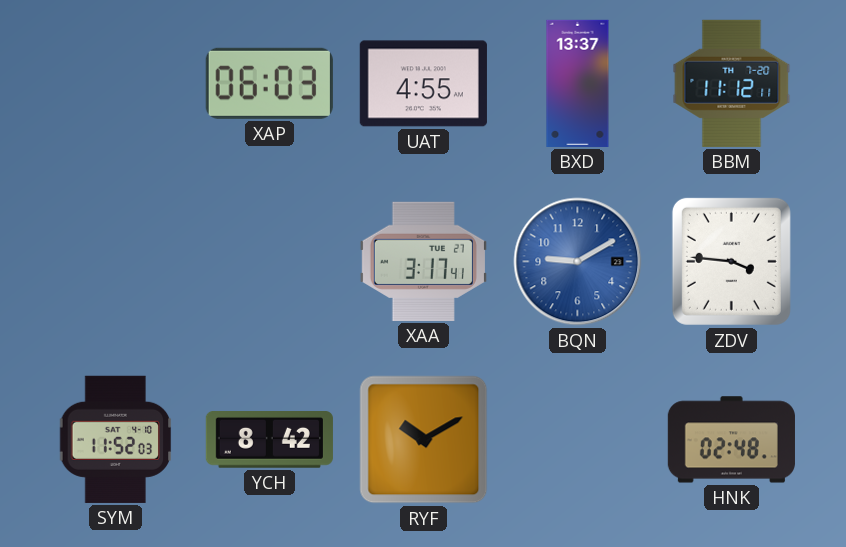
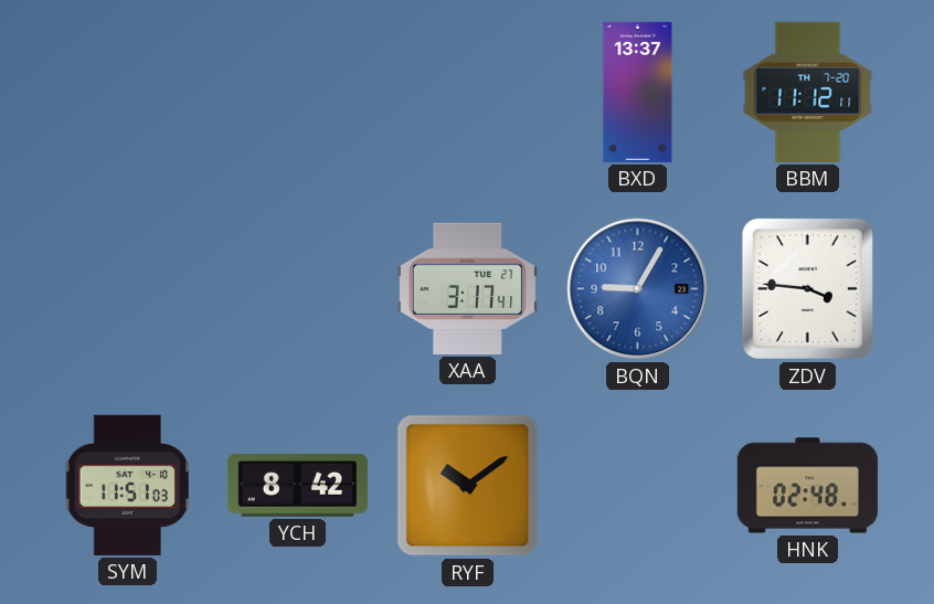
XAP: 06:03 -> none
UAT: 4:55 -> none
BQN: 9:10 -> 9:05
SYM: 11:52 -> 11:51
RYF: 10:10 -> 10:09
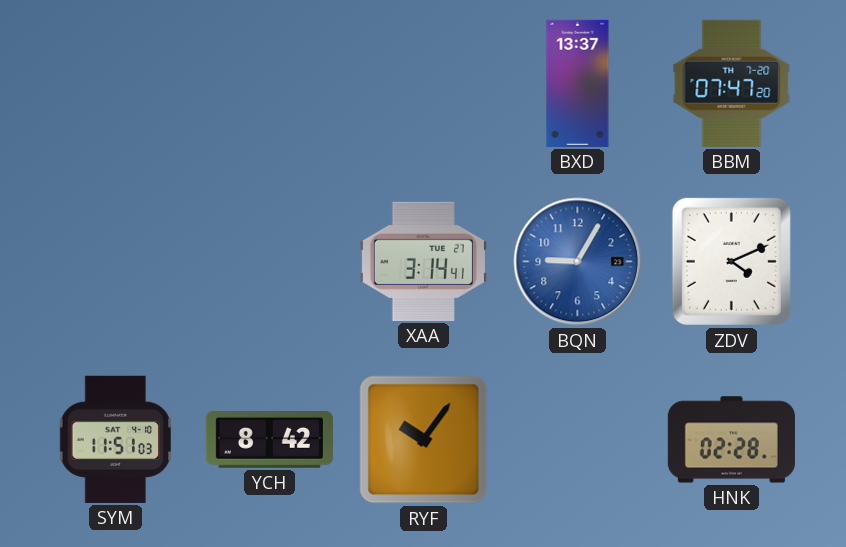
BBM: 11:12 -> 07:47
XAA: 3:17 -> 3:14
ZDV: 3:46 -> 4:11
RYF: 10:09 -> 10:06
HNK: 02:48 -> 02:28
